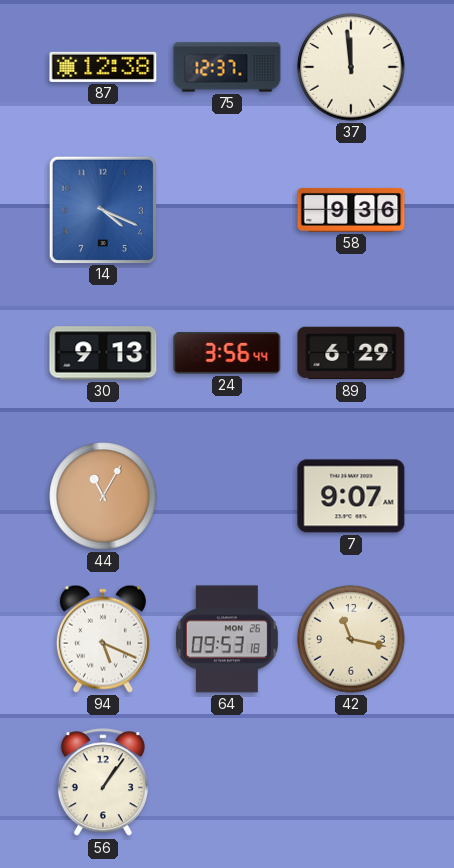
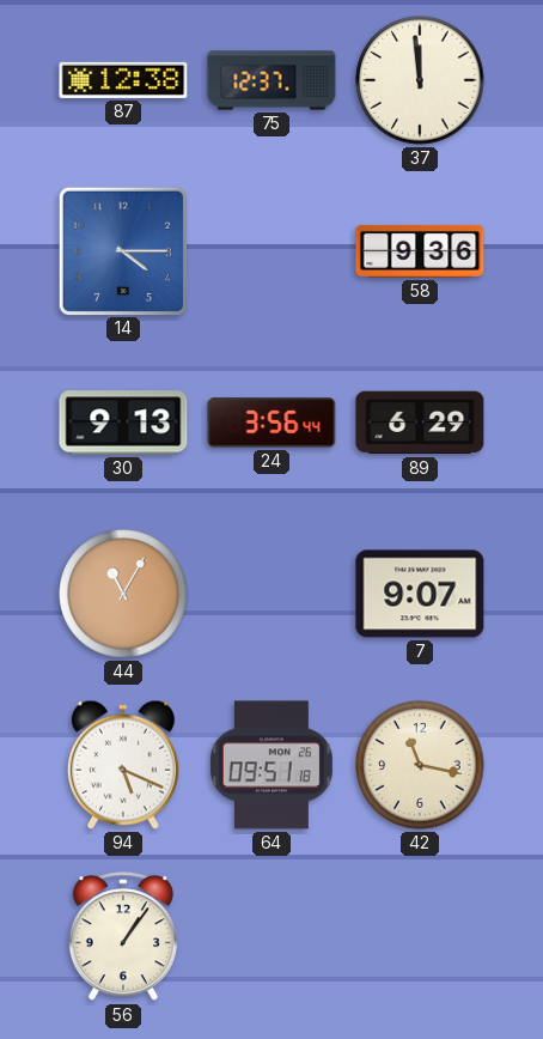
14: 4:19 -> 4:15
64: 09:53 -> 09:51
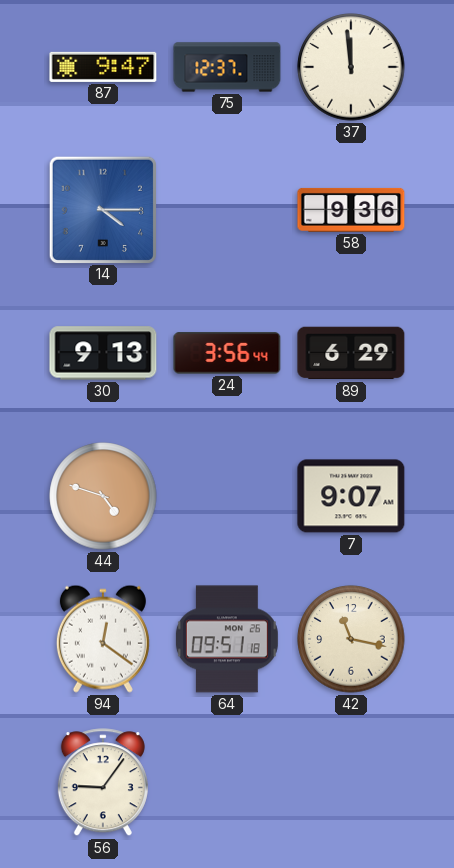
87: 12:38 -> 9:47
44: 11:05 -> 4:48
94: 5:19 -> 12:21
56: 1:06 -> 9:06
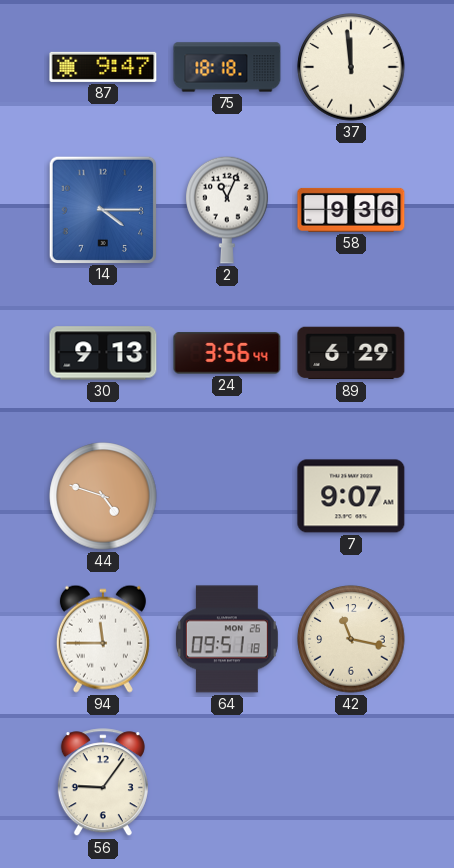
75: 12:37 -> 18:18
2: none -> 11:04
94: 12:21 -> 11:45
